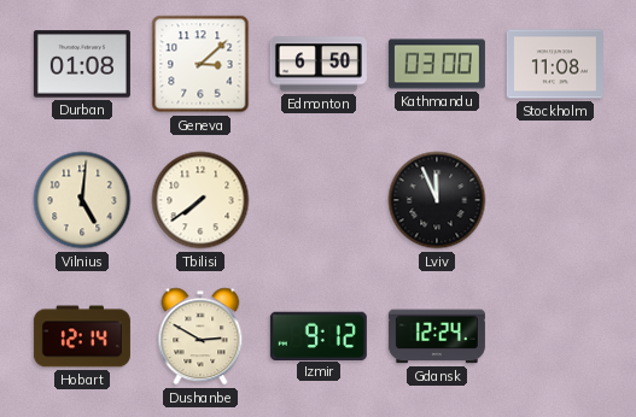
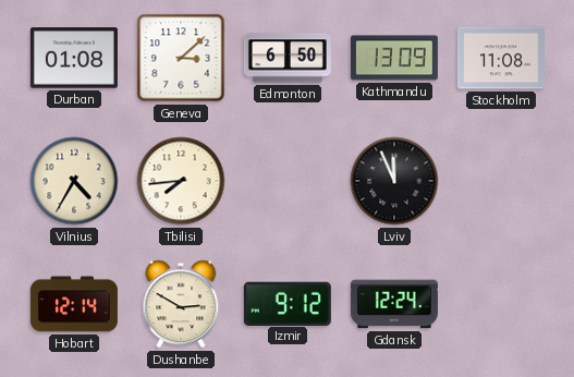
Kathmandu: 03:00 -> 13:09
Vilnius: 5:01 -> 4:35
Tbilisi: 7:39 -> 7:44
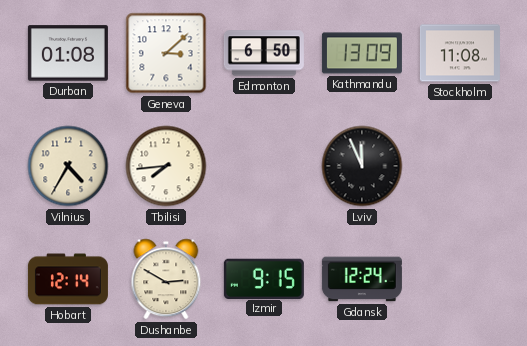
Izmir: 9:12 -> 9:15
